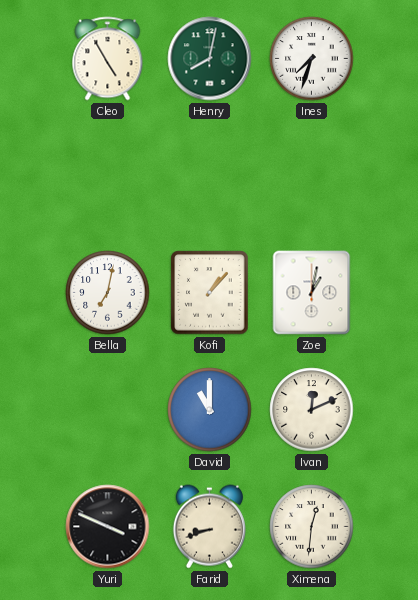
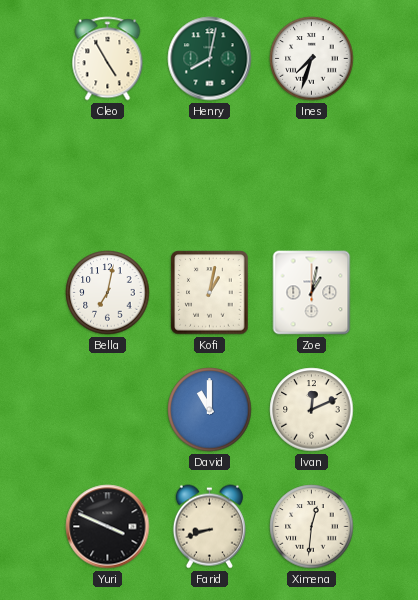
Kofi: 1:07 -> 1:02
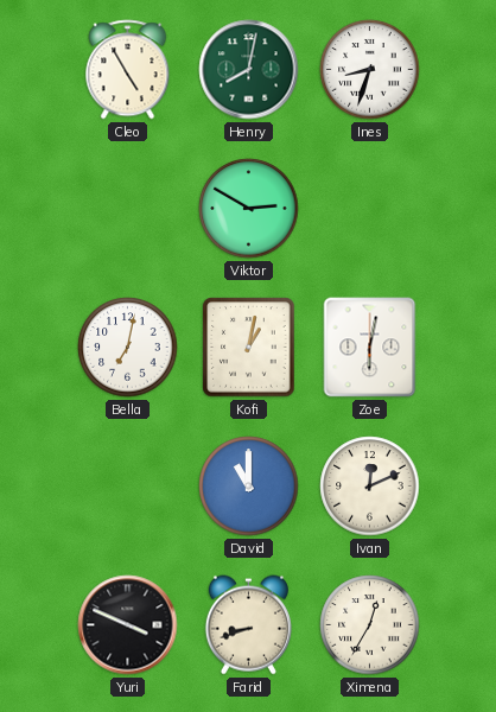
Ines: 7:33 -> 8:33
Viktor: none -> 2:50
Zoe: 1:02 -> 6:02
Ximena: 12:31 -> 12:35
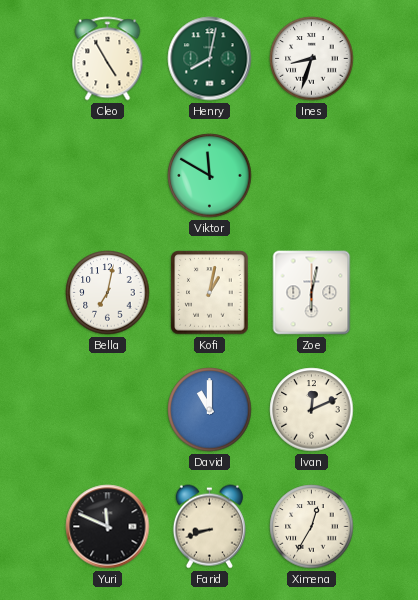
Viktor: 2:50 -> 11:50
Yuri: 3:49 -> 11:49
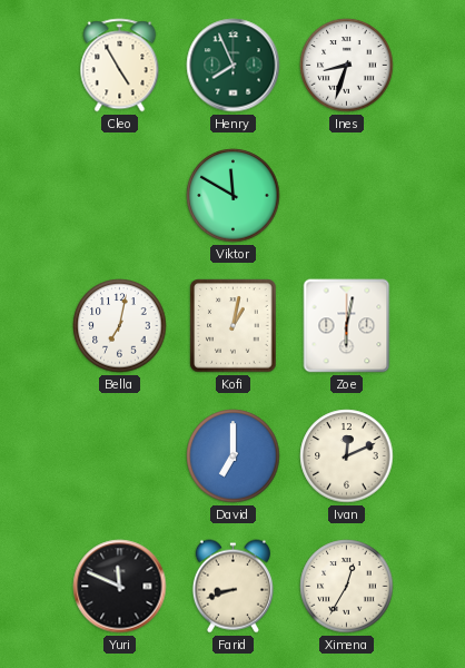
Henry: 8:02 -> 7:56
David: 11:00 -> 7:00
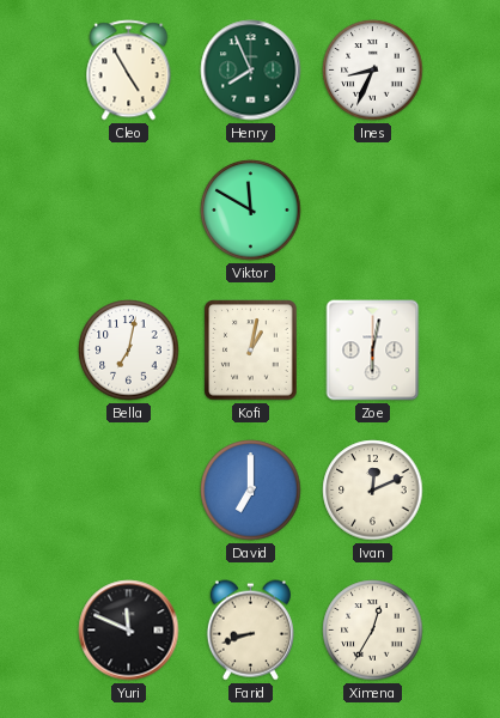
Ines: 8:33 -> 8:34
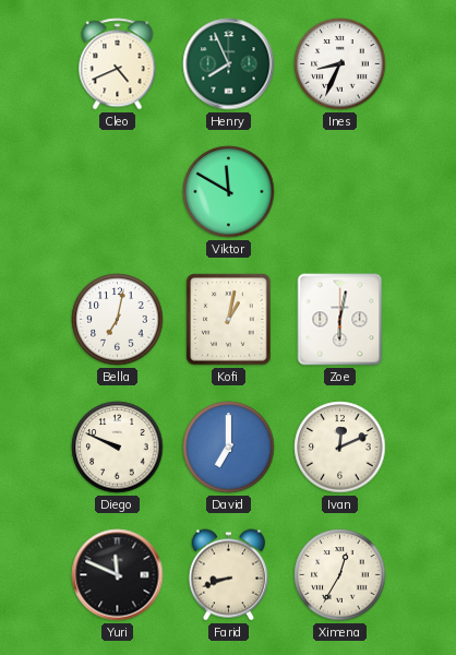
Cleo: 4:55 -> 4:41
Diego: none -> 9:49
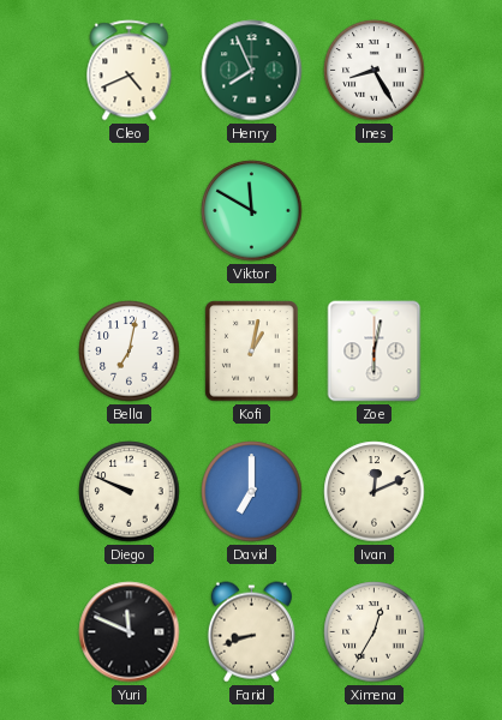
Ines: 8:34 -> 8:25
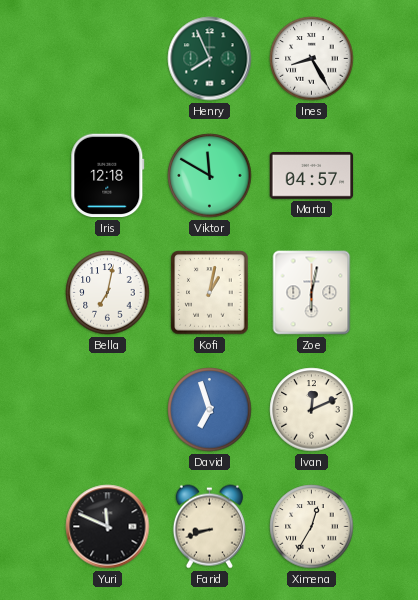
Cleo: 4:41 -> none
Iris: none -> 12:18
Marta: none -> 04:57
Diego: 9:49 -> none
David: 7:00 -> 6:57
